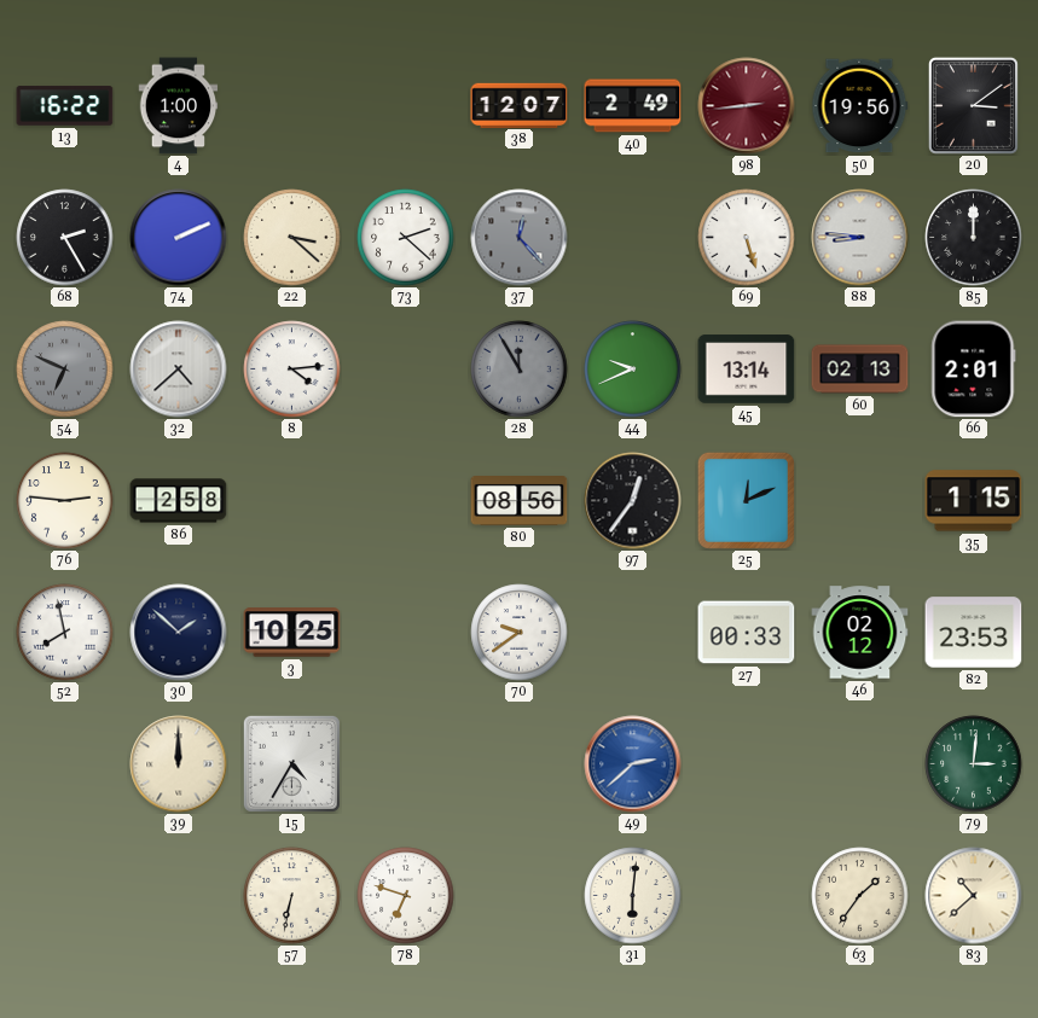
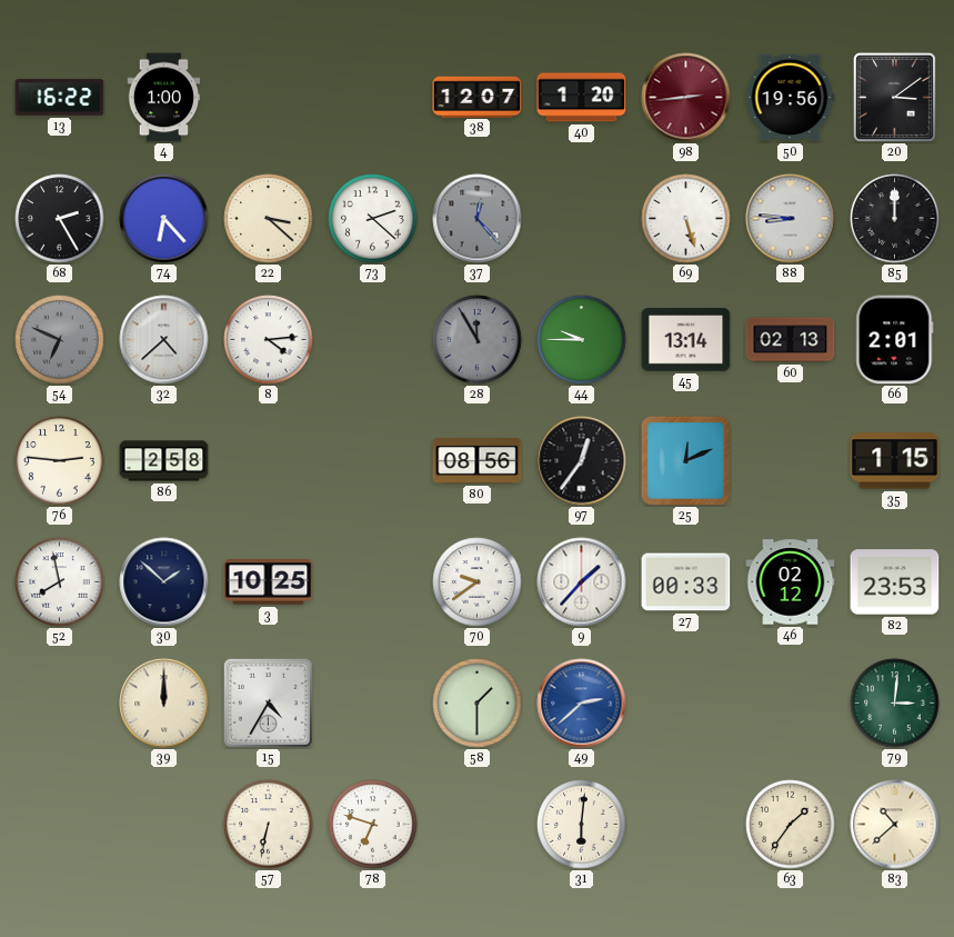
40: 2:49 -> 1:20
74: 2:11 -> 6:23
44: 9:41 -> 9:45
9: none -> 1:37
58: none -> 1:30
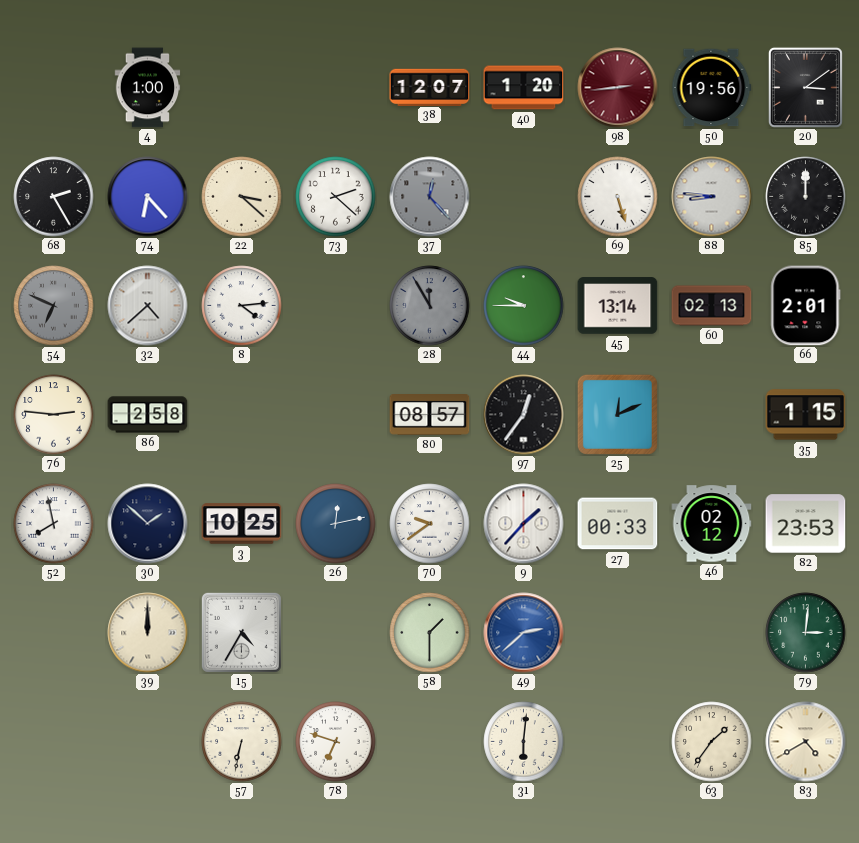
13: 16:22 -> none
80: 08:56 -> 08:57
26: none -> 12:13
83: 10:38 -> 4:40
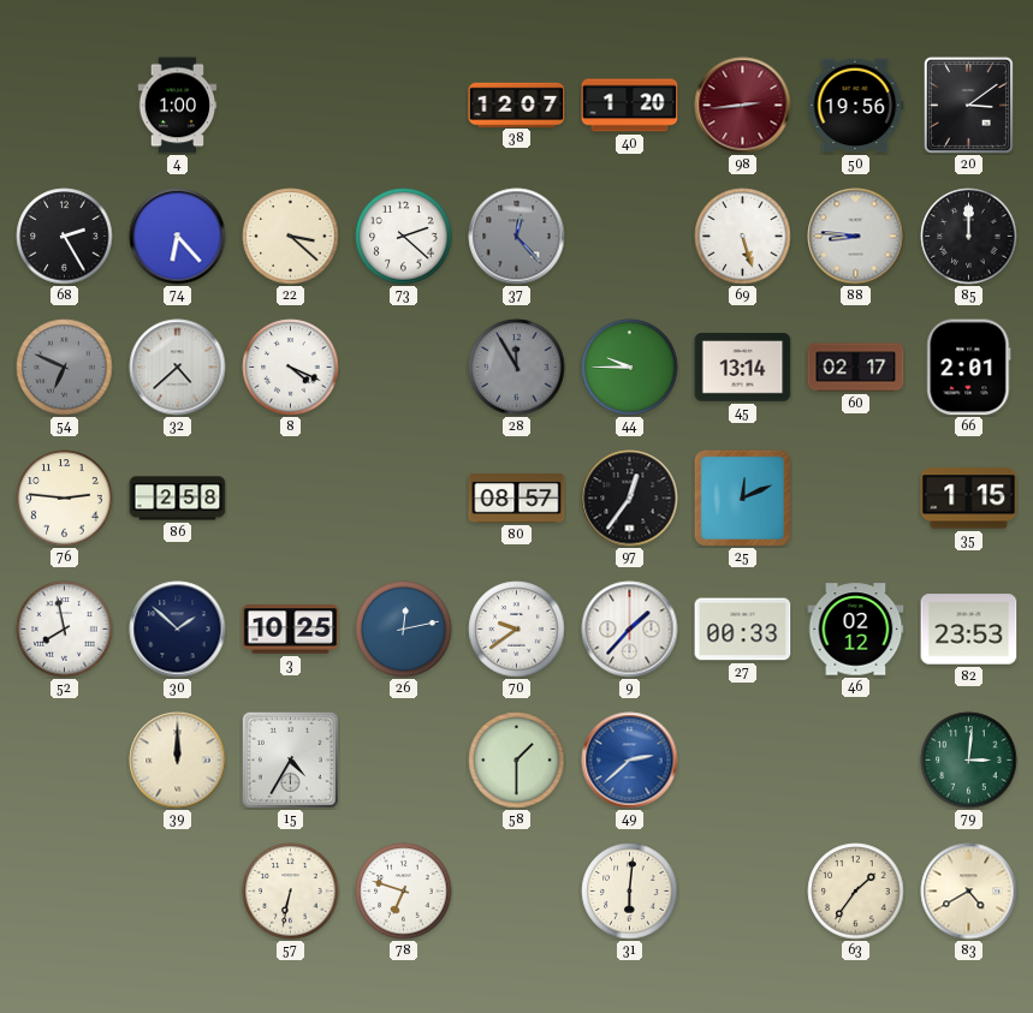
8: 4:14 -> 4:19
60: 02:13 -> 02:17
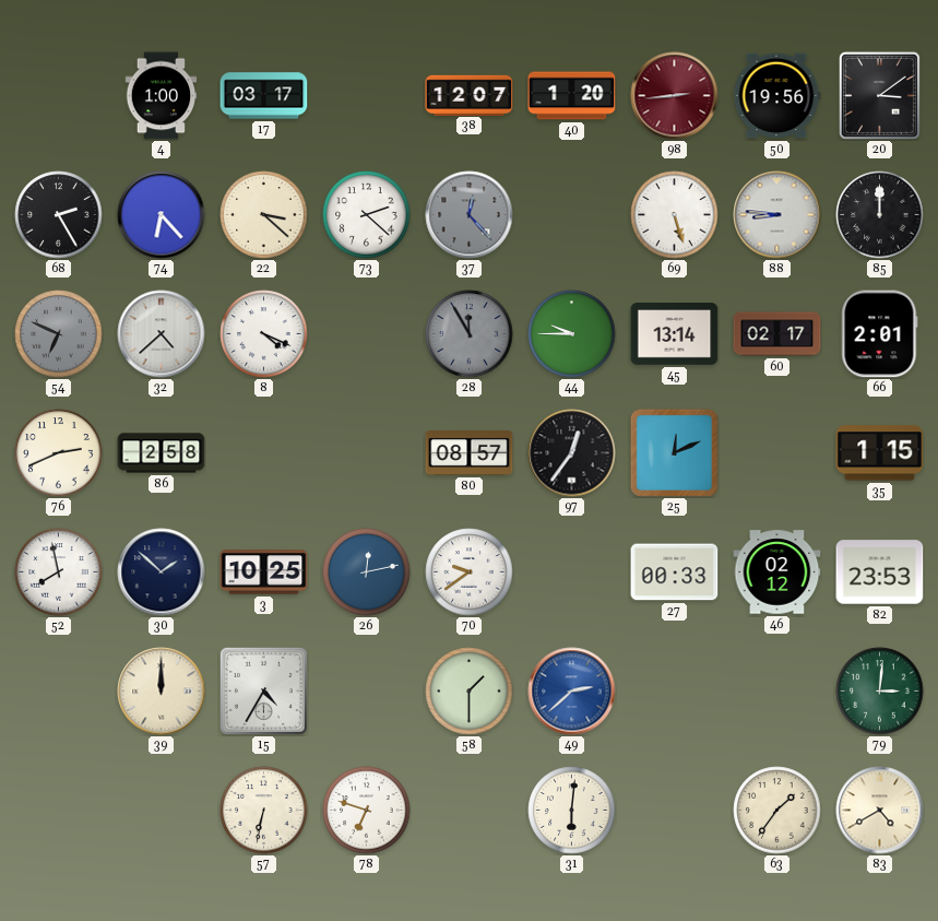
17: none -> 03:17
76: 2:46 -> 2:41
9: 1:37 -> none
